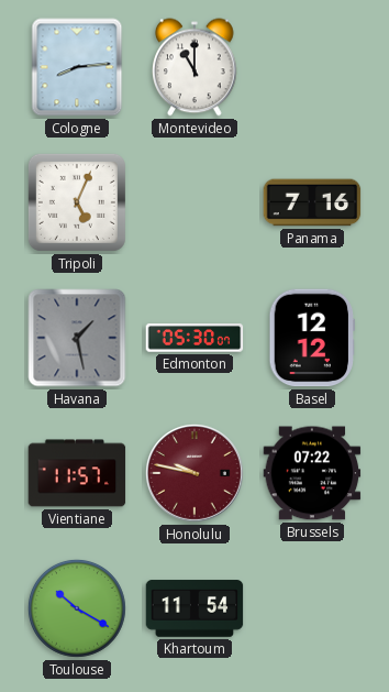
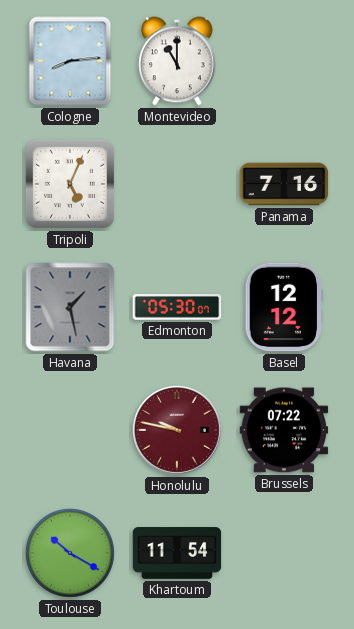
Vientiane: 11:57 -> none
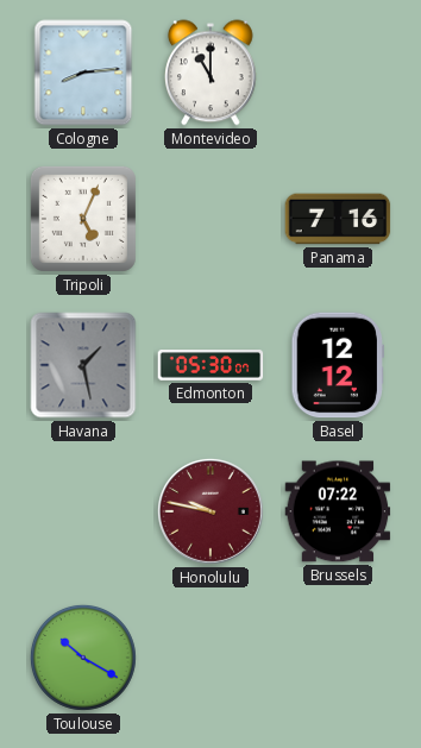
Khartoum: 11:54 -> none
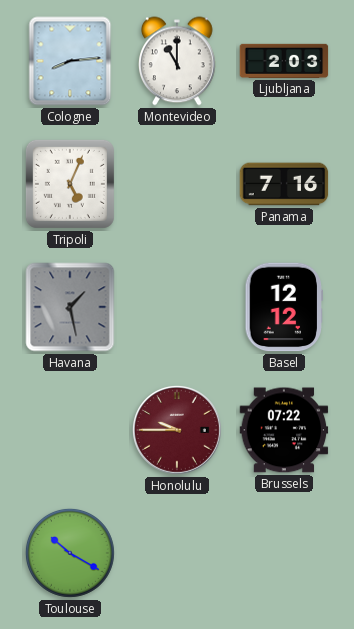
Ljubljana: none -> 2:03
Edmonton: 05:30 -> none
Honolulu: 9:47 -> 9:45
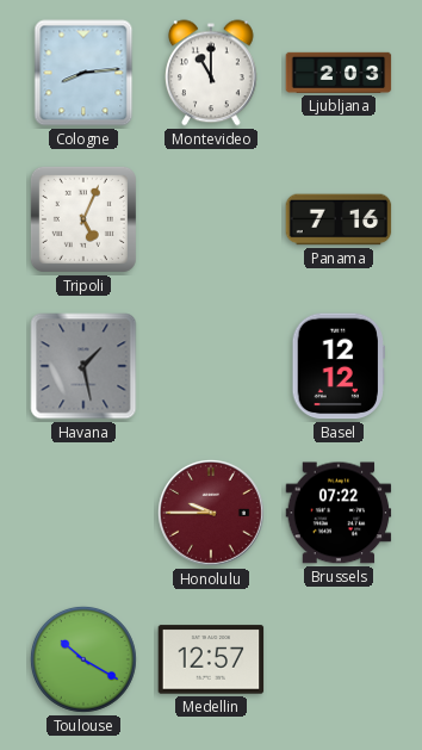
Medellin: none -> 12:57
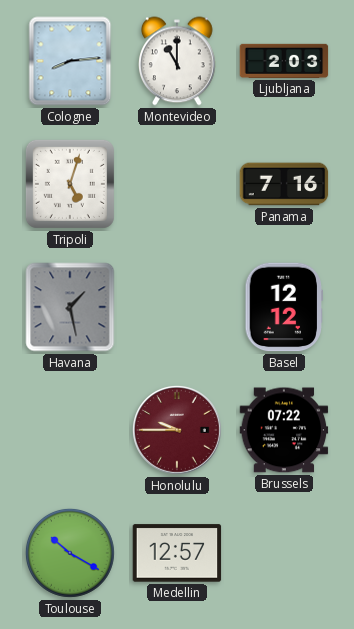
Tripoli: 5:04 -> 5:03
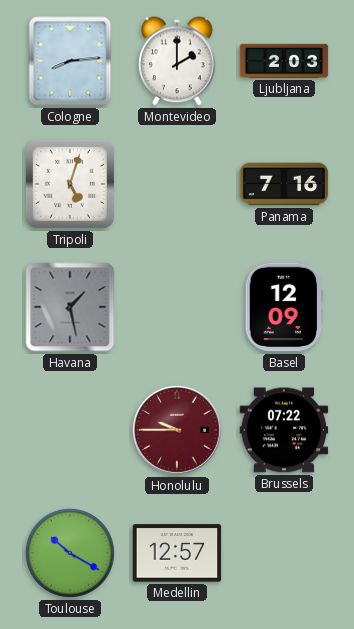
Montevideo: 11:00 -> 2:00
Basel: 12:12 -> 12:09
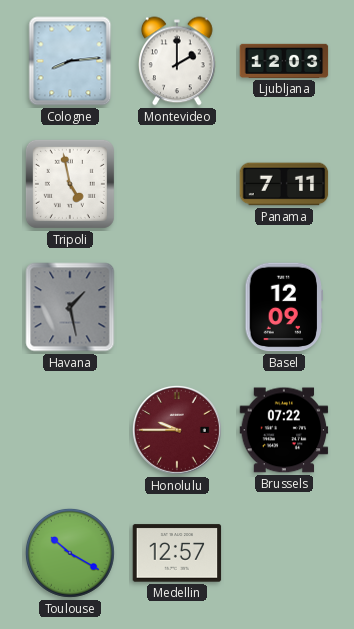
Ljubljana: 2:03 -> 12:03
Tripoli: 5:03 -> 4:58
Panama: 7:16 -> 7:11
